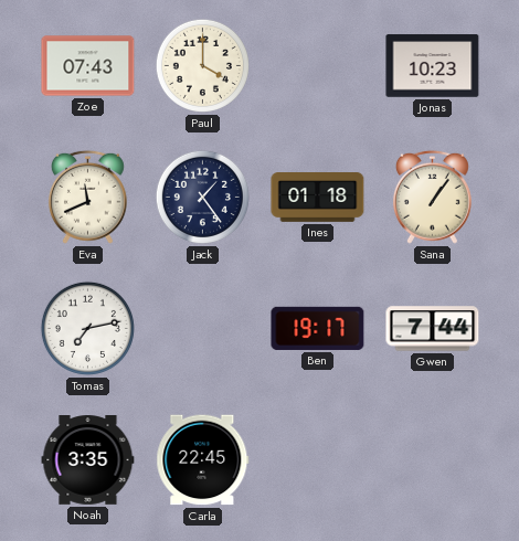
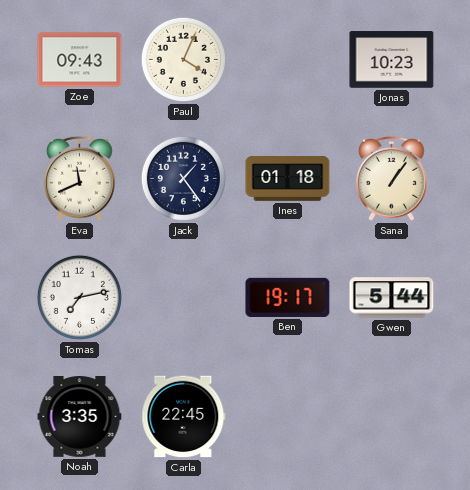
Zoe: 07:43 -> 09:43
Paul: 4:00 -> 4:04
Gwen: 7:44 -> 5:44
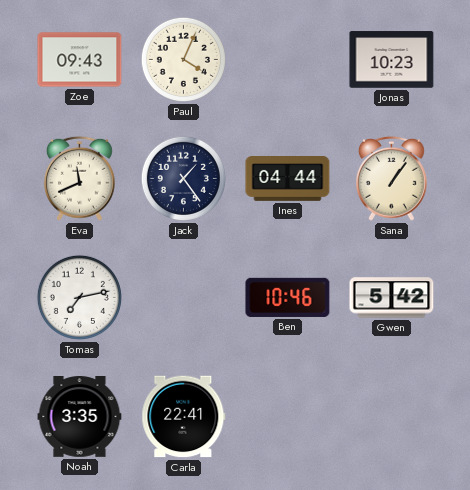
Ines: 01:18 -> 04:44
Ben: 19:17 -> 10:46
Gwen: 5:44 -> 5:42
Carla: 22:45 -> 22:41
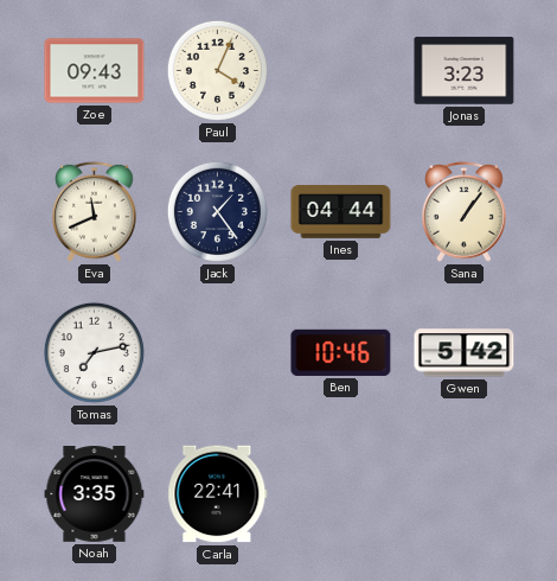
Jonas: 10:23 -> 3:23
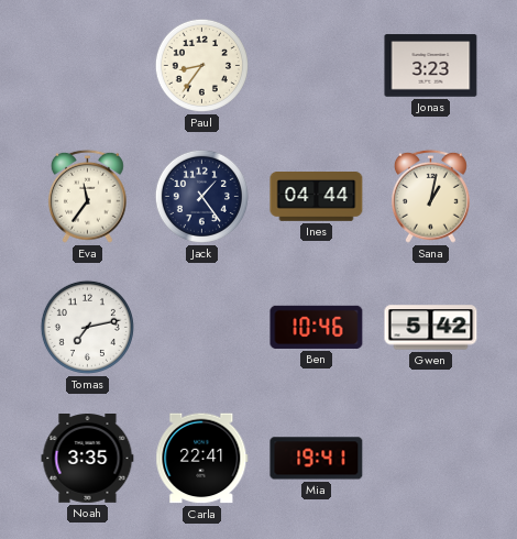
Zoe: 09:43 -> none
Paul: 4:04 -> 8:36
Eva: 11:41 -> 11:36
Sana: 1:06 -> 1:02
Mia: none -> 19:41
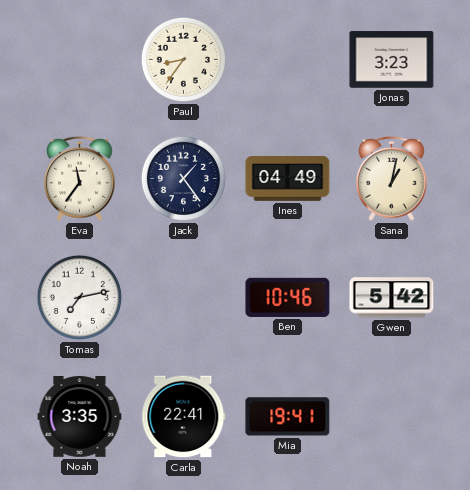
Ines: 04:44 -> 04:49
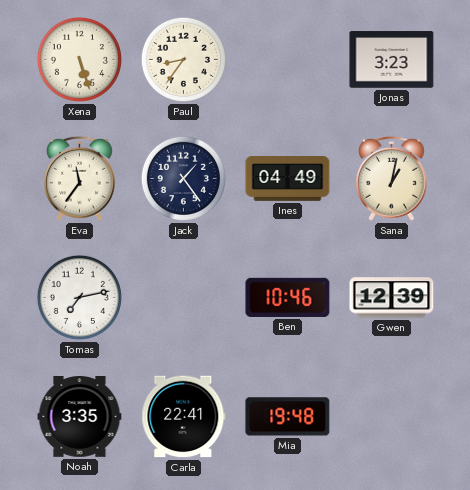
Xena: none -> 5:27
Gwen: 5:42 -> 12:39
Mia: 19:41 -> 19:48
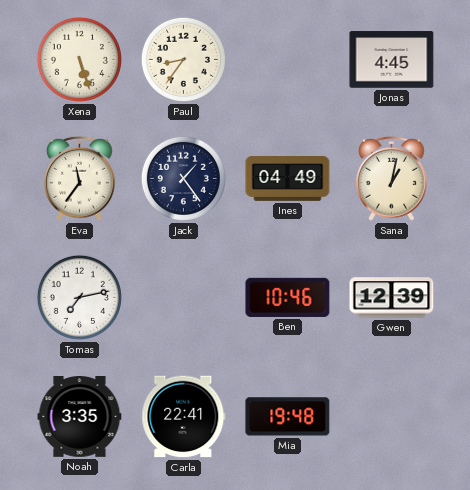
Jonas: 3:23 -> 4:45
